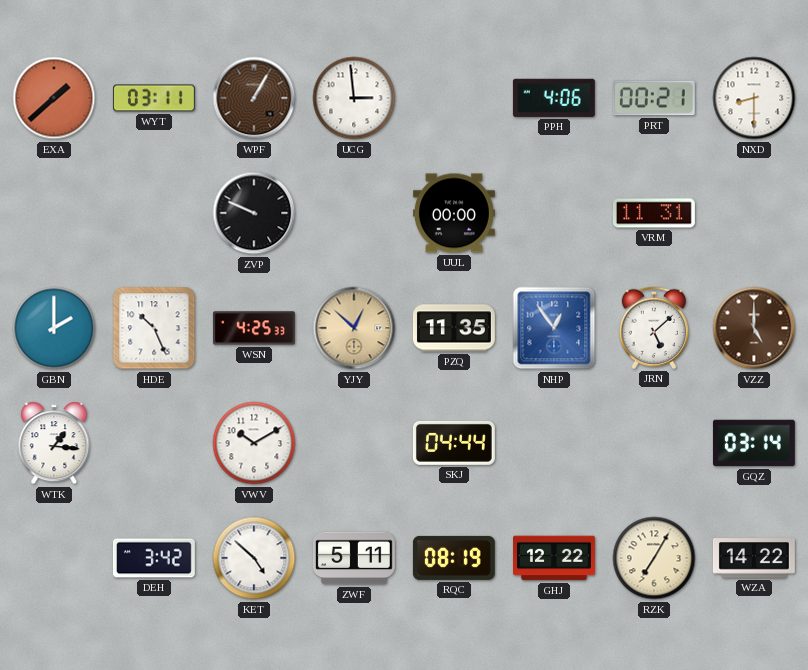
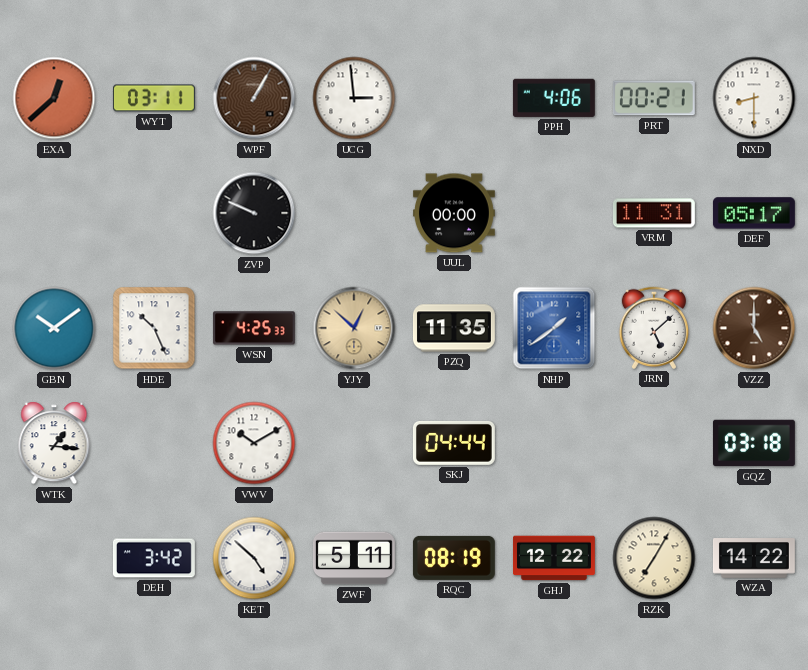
EXA: 1:38 -> 12:38
DEF: none -> 05:17
GBN: 2:00 -> 10:09
NHP: 12:54 -> 1:39
GQZ: 03:14 -> 03:18
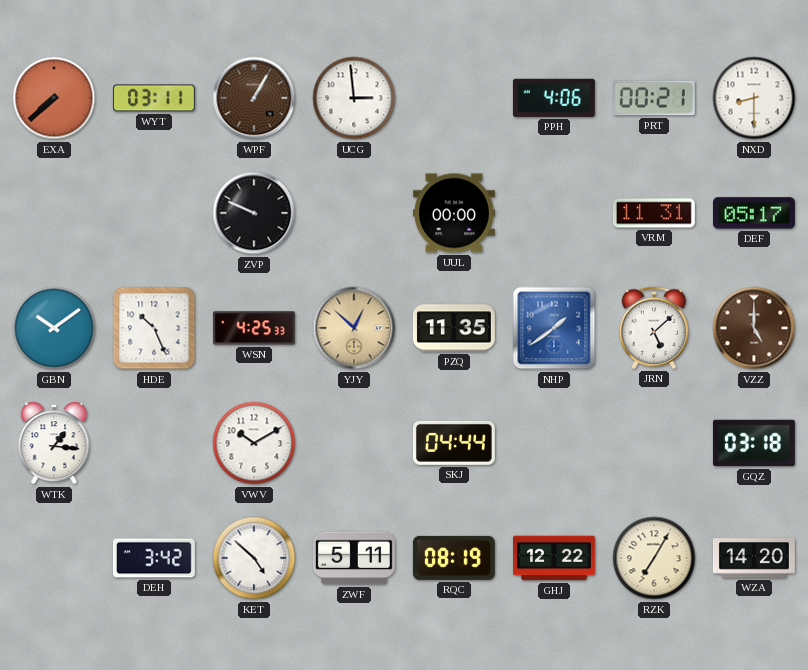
EXA: 12:38 -> 7:38
WZA: 14:22 -> 14:20
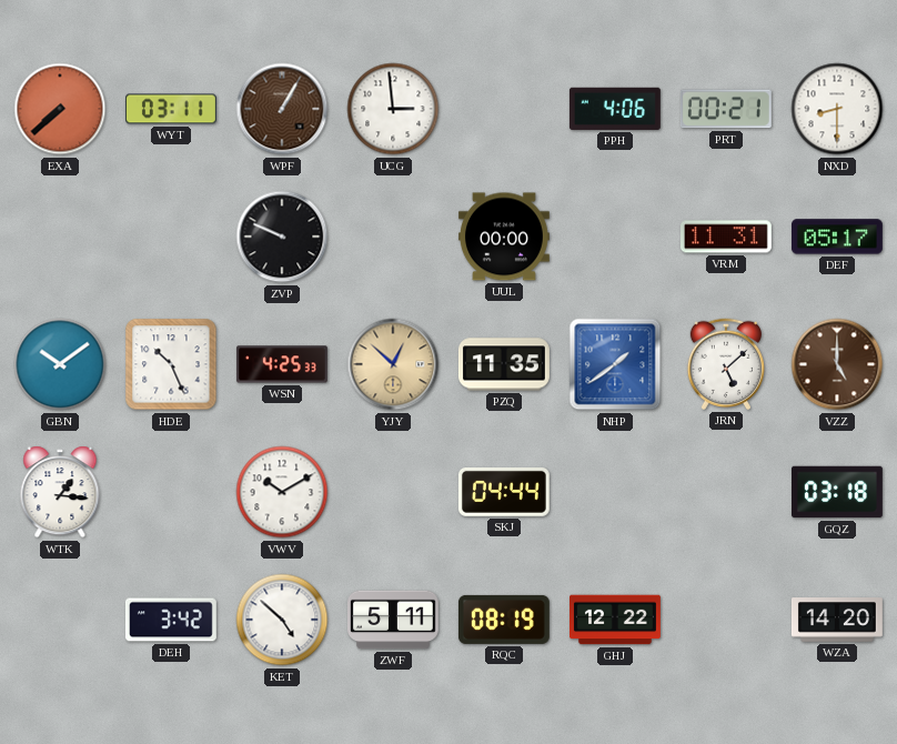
RZK: 7:05 -> none
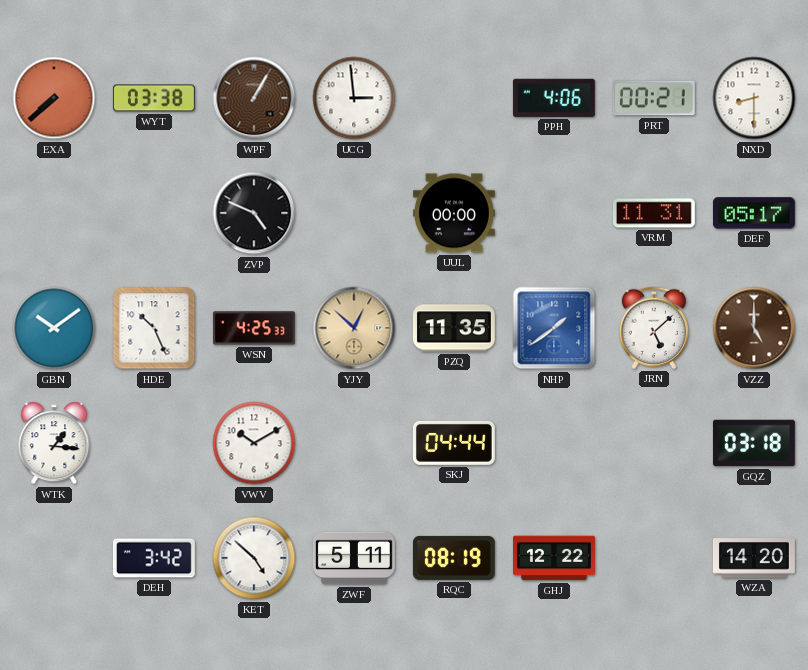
WYT: 03:11 -> 03:38
ZVP: 9:49 -> 4:49
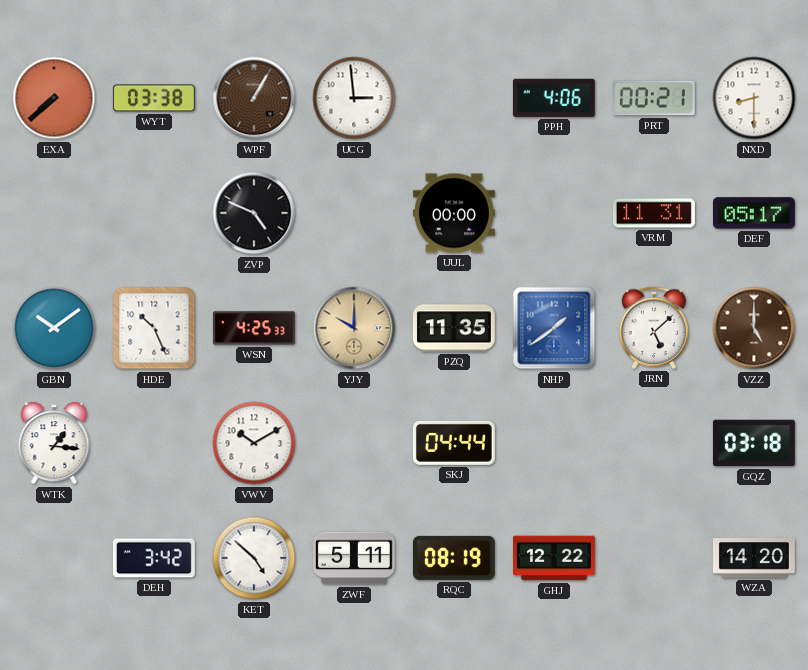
YJY: 12:52 -> 10:00
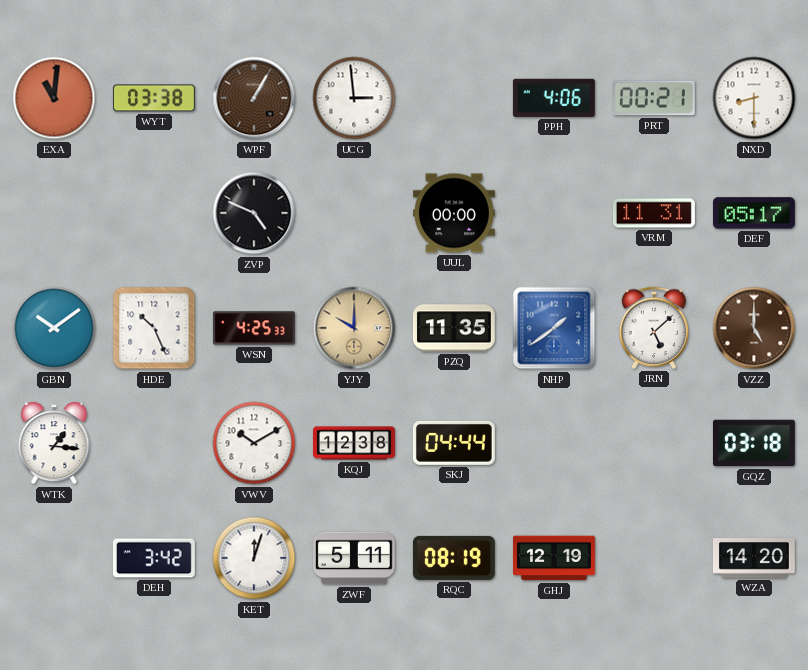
EXA: 7:38 -> 11:01
KQJ: none -> 12:38
KET: 4:52 -> 12:03
GHJ: 12:22 -> 12:19
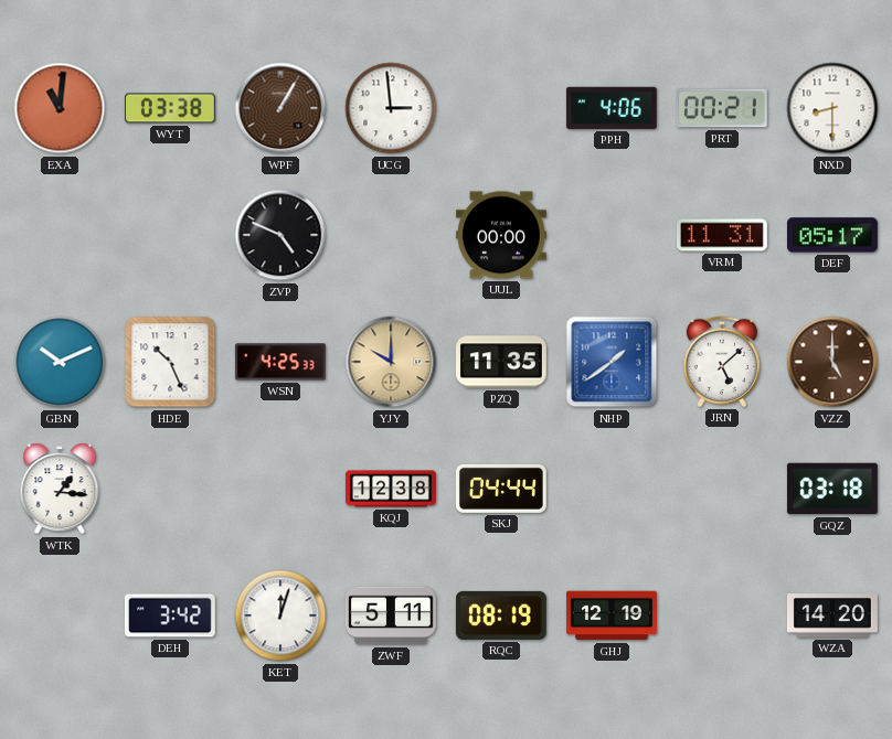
GBN: 10:09 -> 10:11
VWV: 10:10 -> none
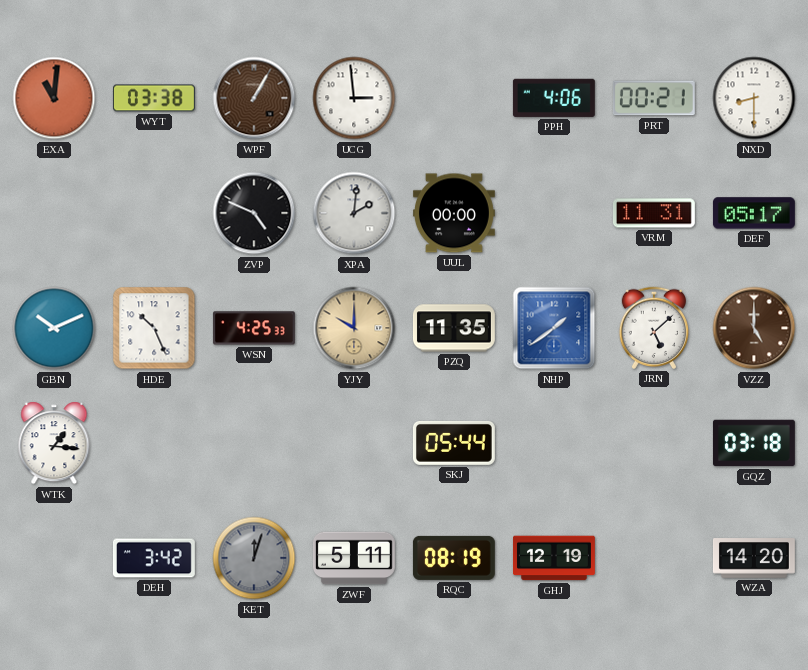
XPA: none -> 2:01
KQJ: 12:38 -> none
SKJ: 04:44 -> 05:44
KET dial: white -> grey
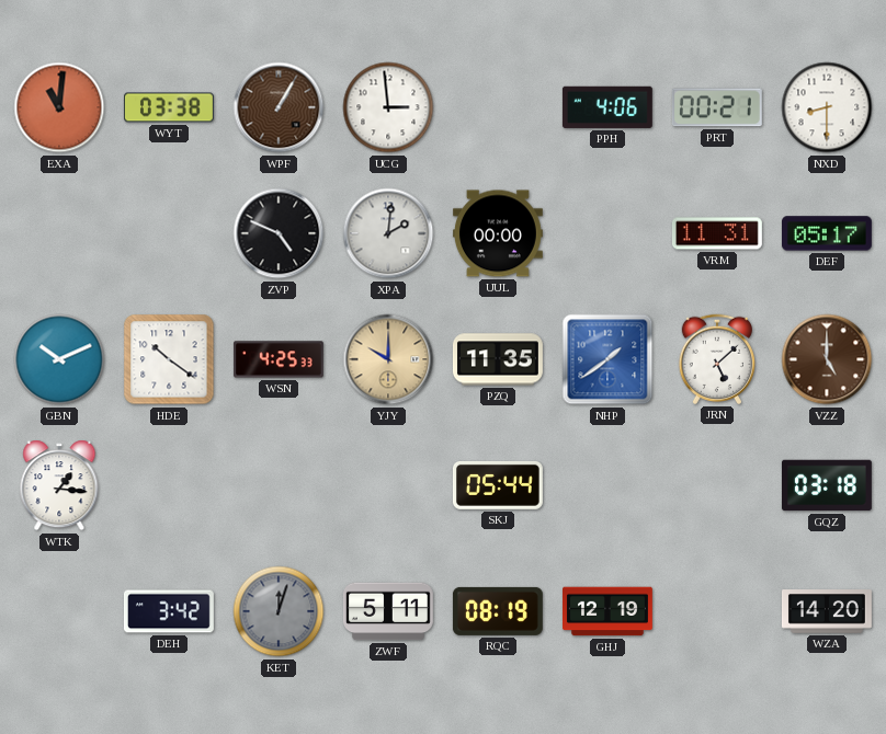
HDE: 10:26 -> 10:21
